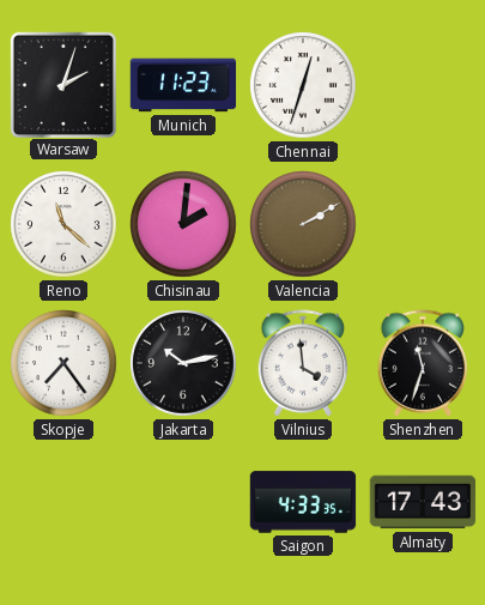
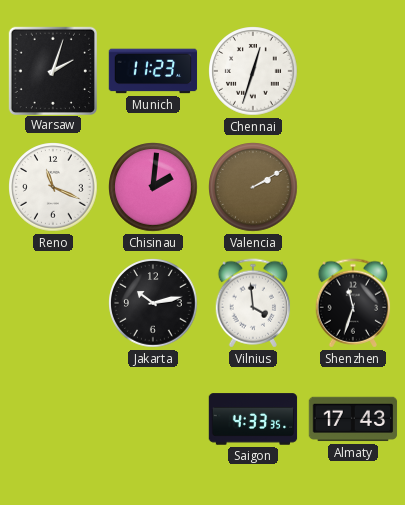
Reno: 11:22 -> 11:19
Skopje: 7:24 -> none
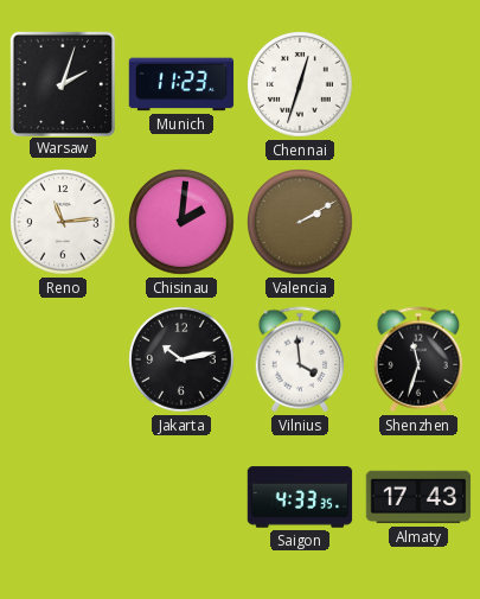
Reno: 11:19 -> 11:14
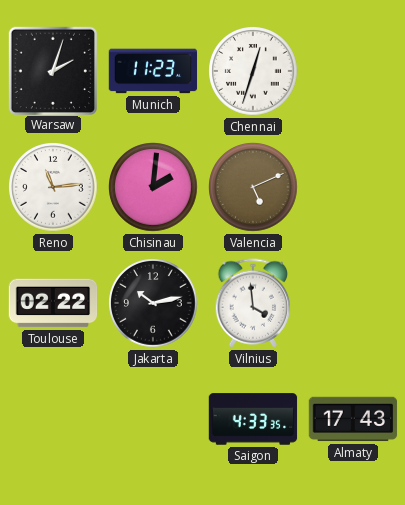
Valencia: 2:10 -> 5:11
Toulouse: none -> 02:22
Shenzhen: 11:33 -> none
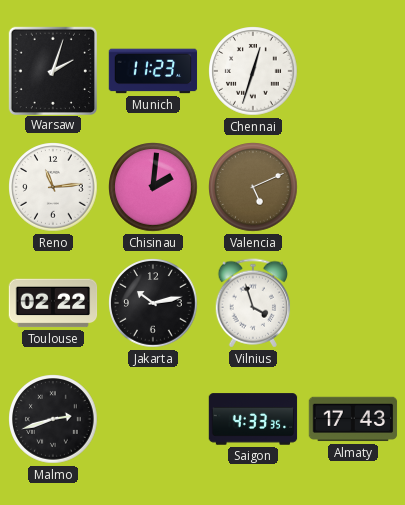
Vilnius: 3:59 -> 3:57
Malmo: none -> 2:42
